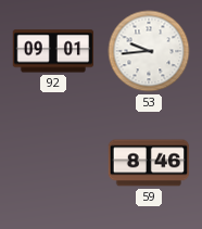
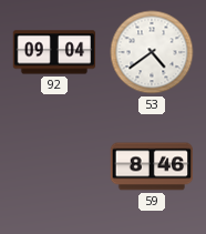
92: 09:01 -> 09:04
53: 9:44 -> 4:39
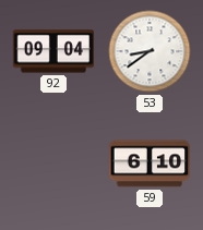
53: 4:39 -> 8:39
59: 8:46 -> 6:10
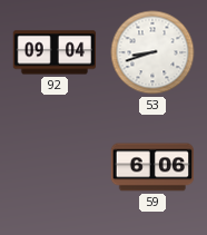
53: 8:39 -> 8:42
59: 6:10 -> 6:06
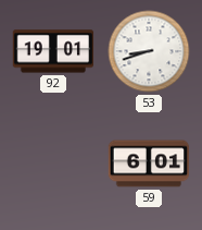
92: 09:04 -> 19:01
59: 6:06 -> 6:01
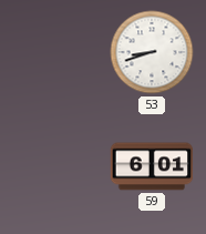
92: 19:01 -> none
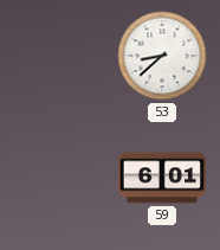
53: 8:42 -> 8:38
